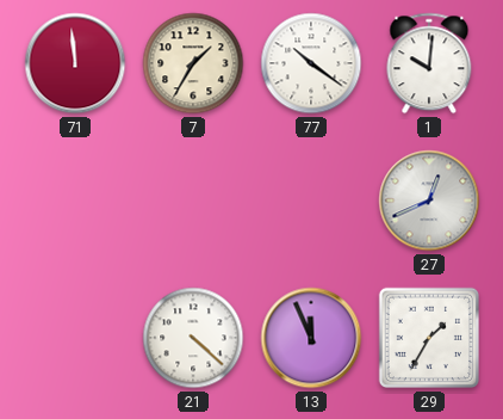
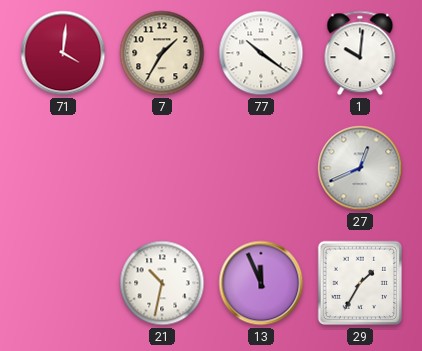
71: 11:59 -> 4:01
21: 4:22 -> 10:32
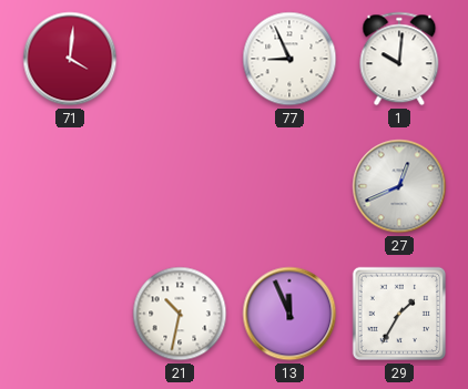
7: 1:35 -> none
77: 10:21 -> 8:56
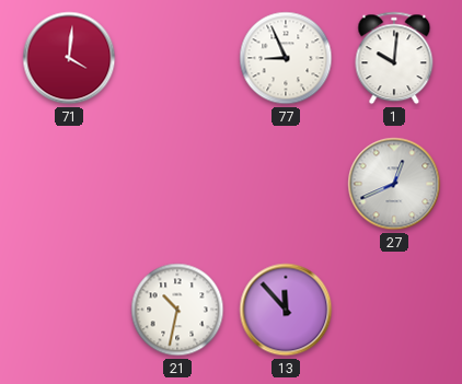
13: 11:56 -> 11:53
29: 1:35 -> none
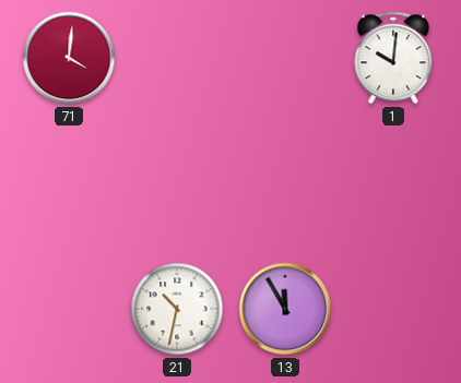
77: 8:56 -> none
27: 12:41 -> none
13: 11:53 -> 11:55
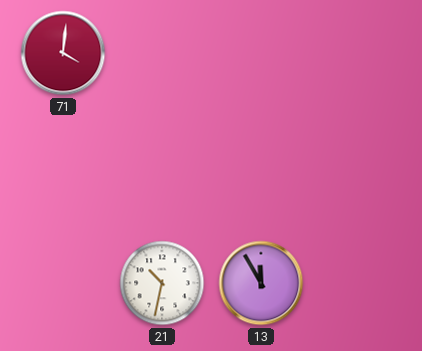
1: 10:01 -> none
